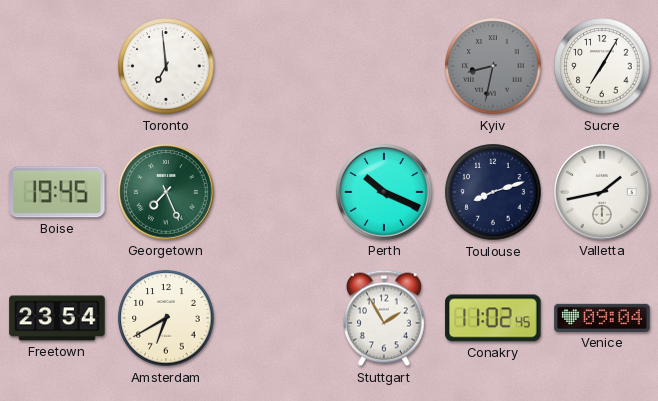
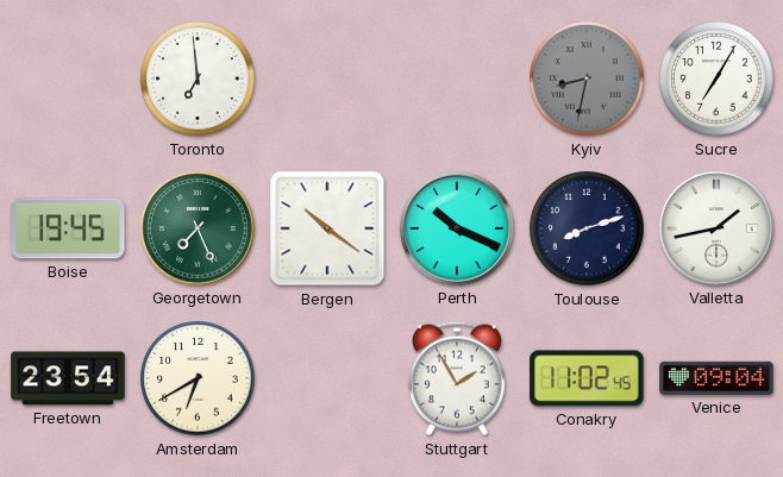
Bergen: none -> 10:21
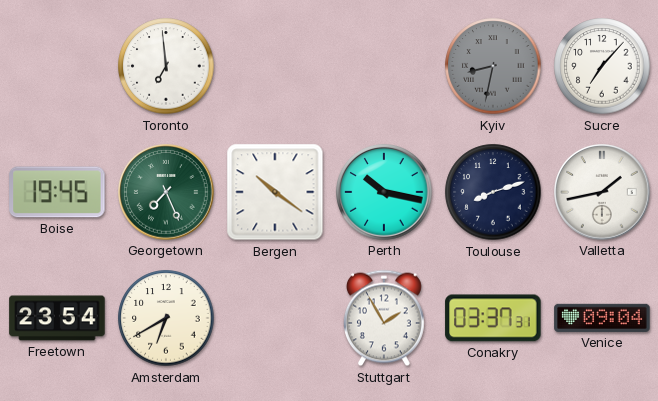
Sucre: 7:05 -> 7:07
Perth: 10:19 -> 10:17
Conakry: 11:02 -> 03:37
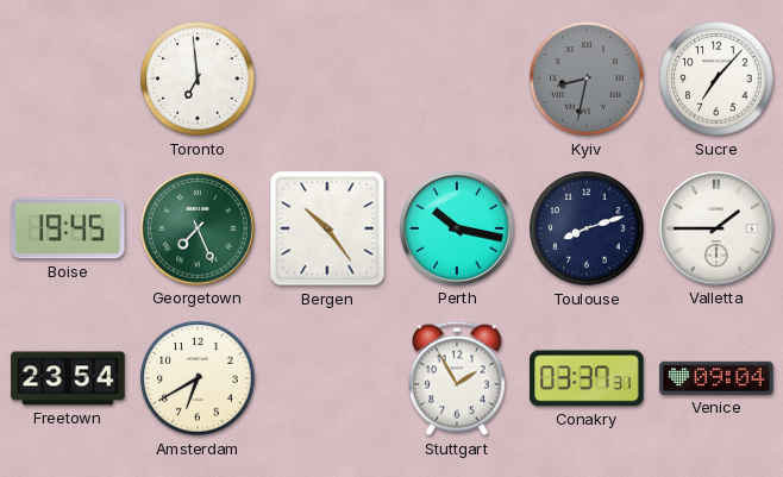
Bergen: 10:21 -> 10:24
Valletta: 1:43 -> 1:45
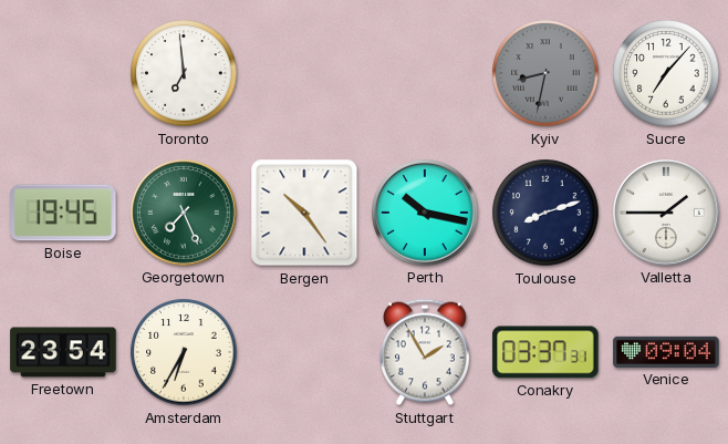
Amsterdam: 6:40 -> 6:35
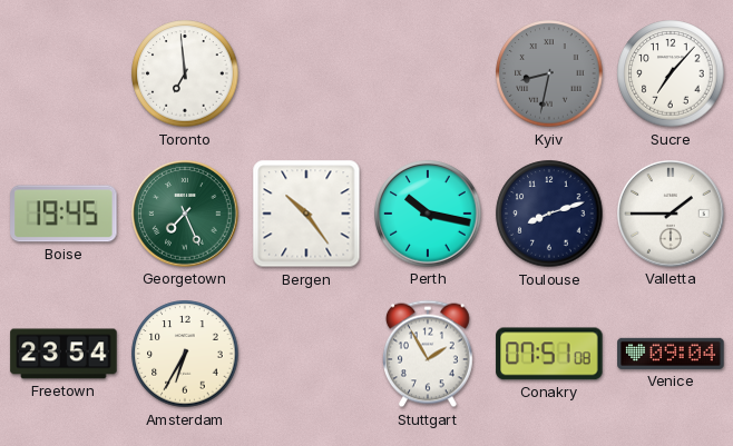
Conakry: 03:37 -> 07:51
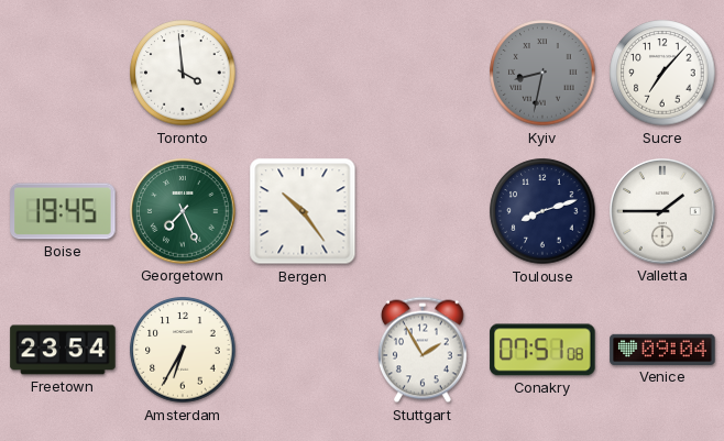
Toronto: 6:59 -> 3:59
Perth: 10:17 -> none
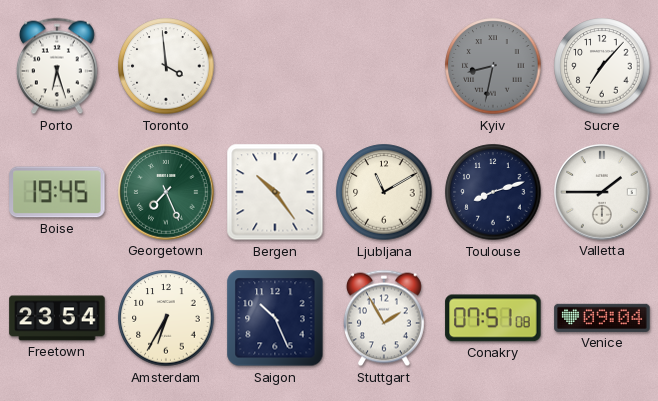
Porto: none -> 6:27
Ljubljana: none -> 11:10
Saigon: none -> 10:26
